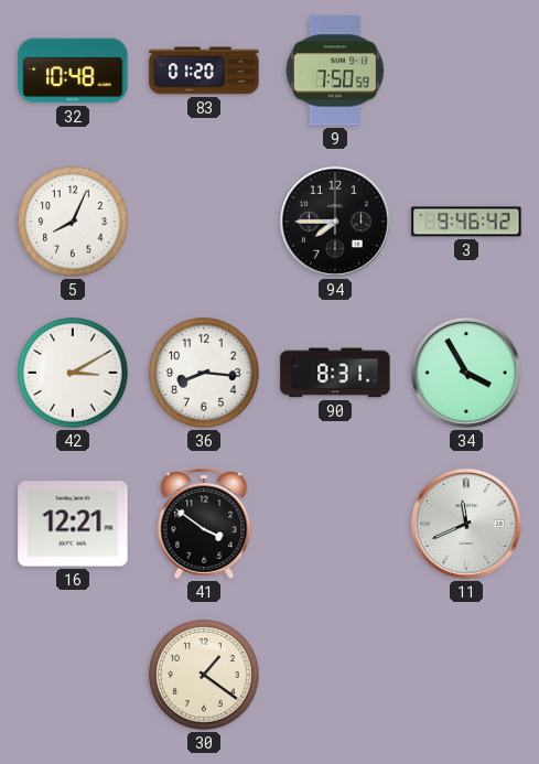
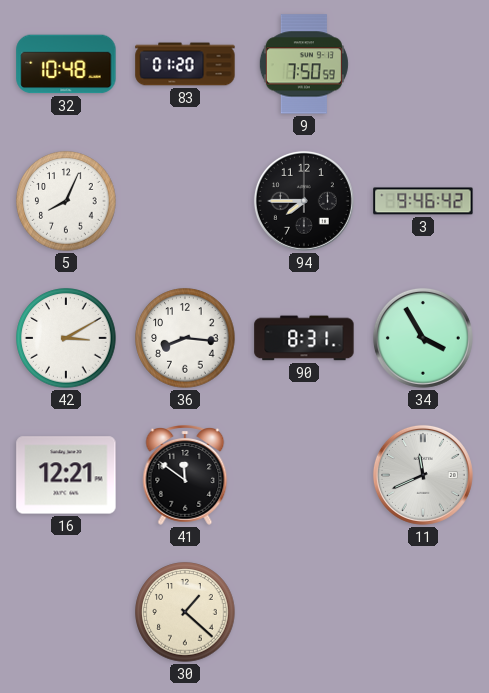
41: 3:51 -> 11:51
30: 1:21 -> 1:22
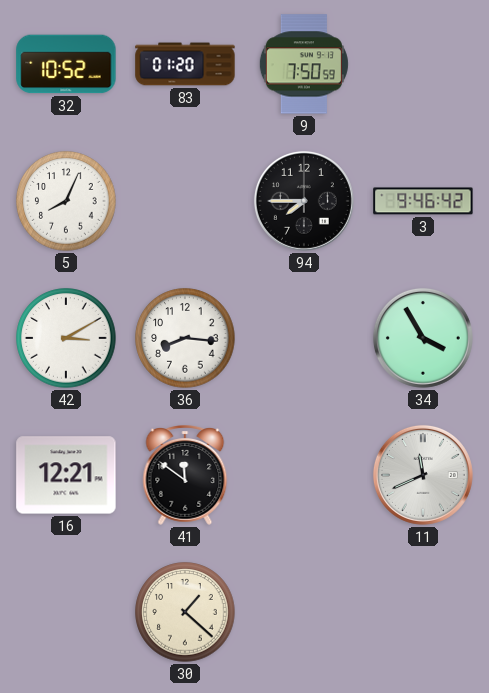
32: 10:48 -> 10:52
90: 8:31 -> none
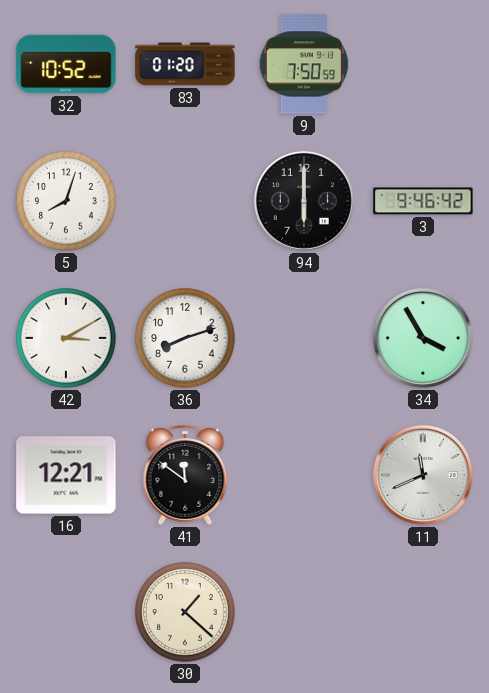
5: 8:04 -> 8:03
94: 7:45 -> 6:00
36: 8:16 -> 8:12
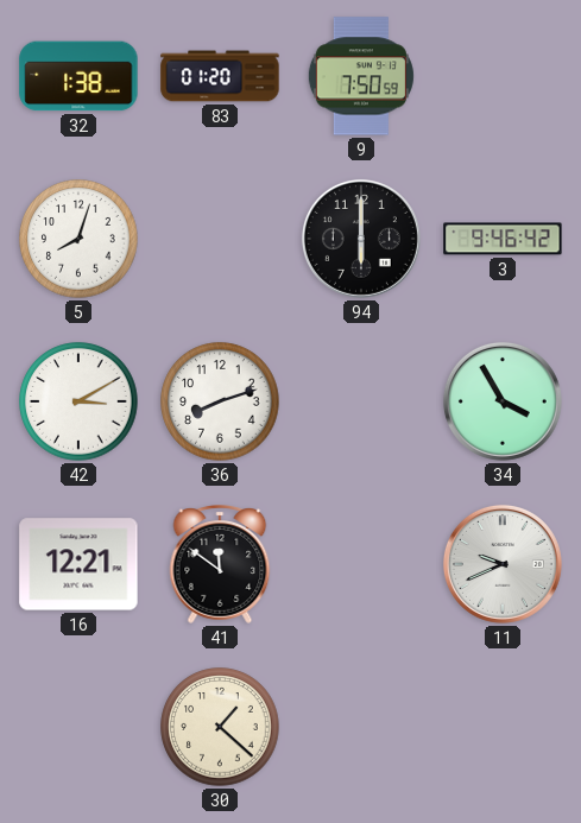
32: 10:52 -> 1:38
11: 11:41 -> 9:41
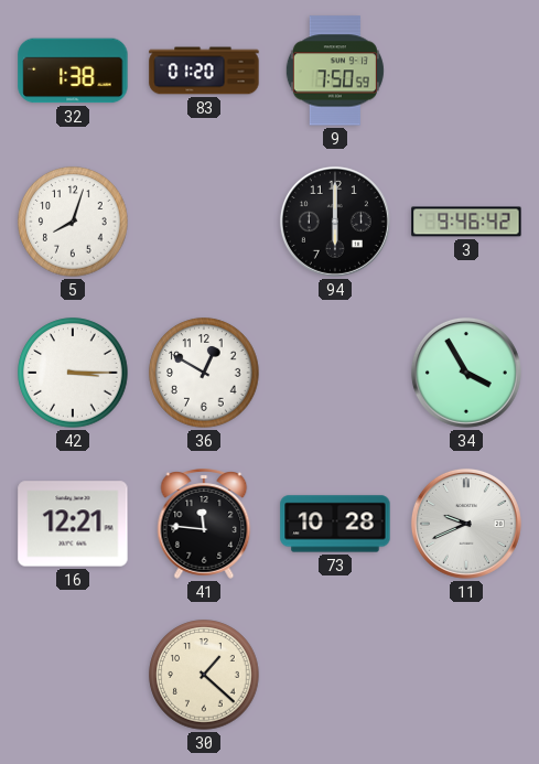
42: 3:10 -> 3:15
36: 8:12 -> 12:50
41: 11:51 -> 11:46
73: none -> 10:28
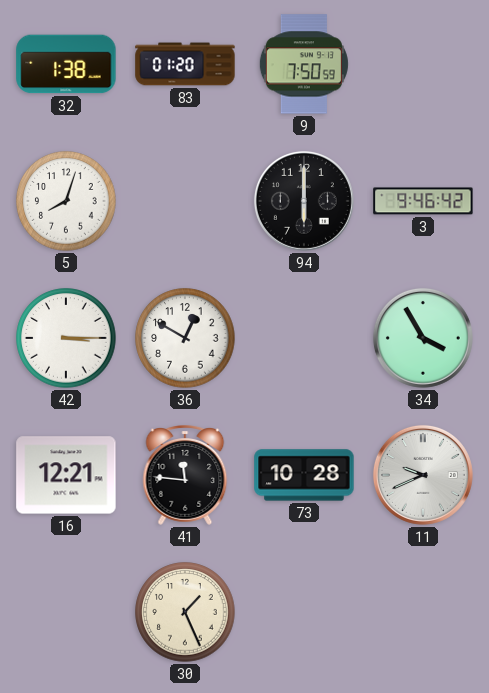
30: 1:22 -> 1:26
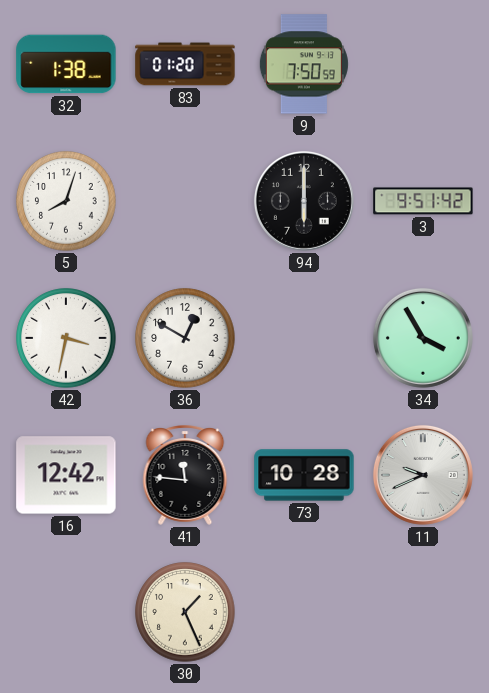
3: 9:46 -> 9:51
42: 3:15 -> 3:32
16: 12:21 -> 12:42
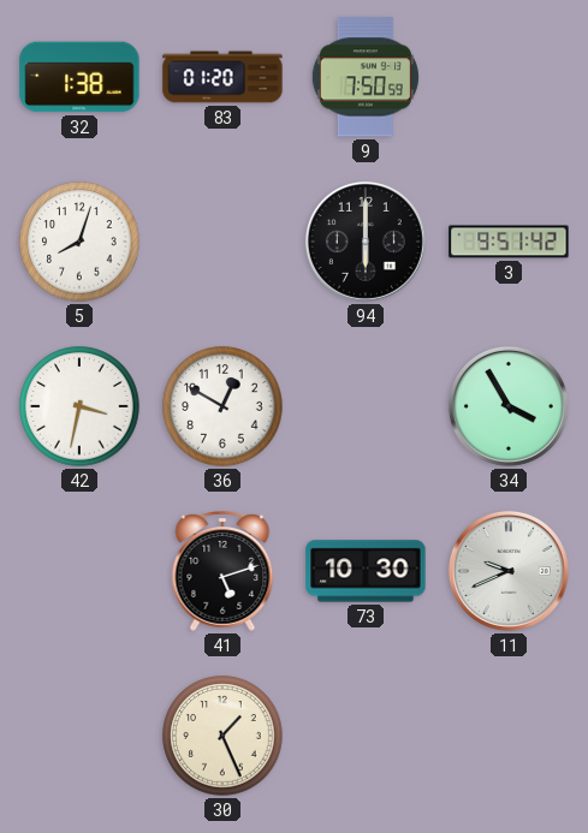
16: 12:42 -> none
41: 11:46 -> 5:12
73: 10:28 -> 10:30
